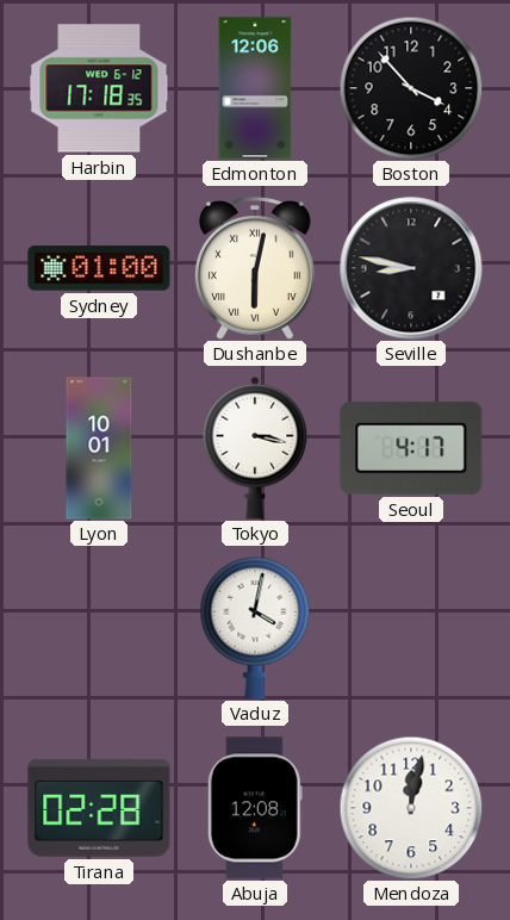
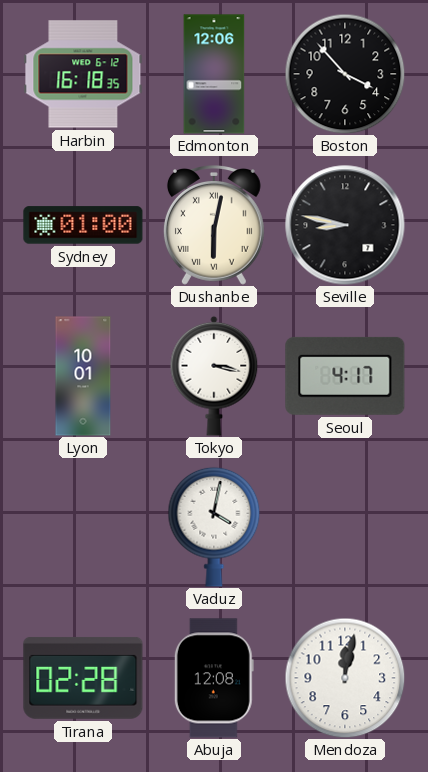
Harbin: 17:18 -> 16:18
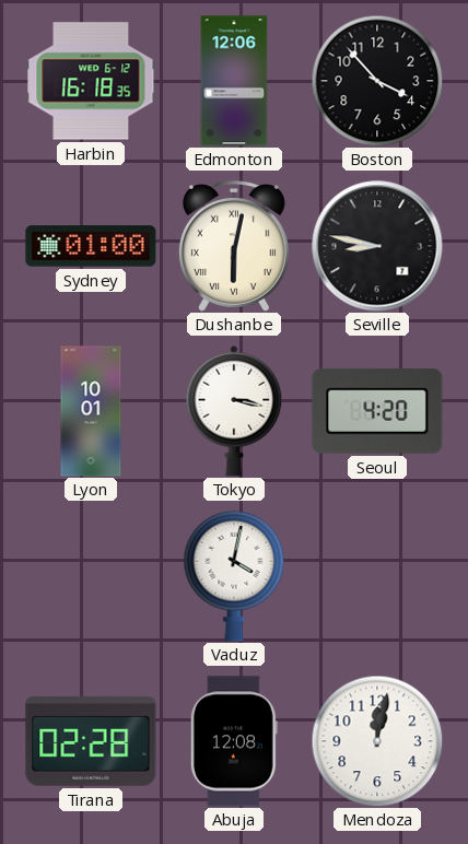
Seoul: 4:17 -> 4:20
